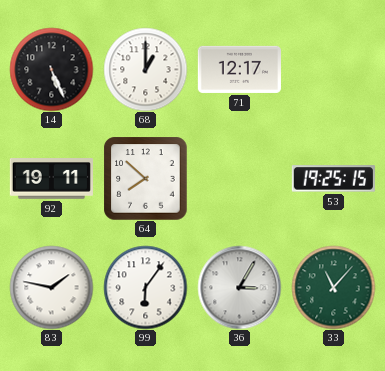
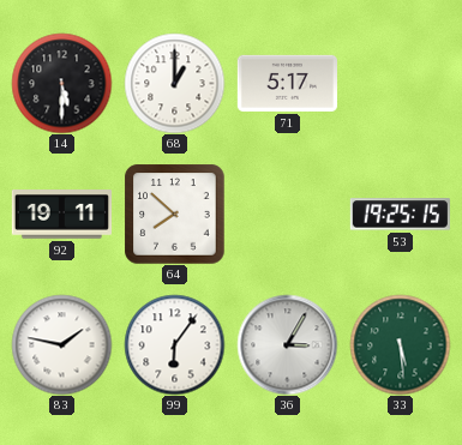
14: 5:26 -> 5:30
71: 12:17 -> 5:17
33: 11:07 -> 5:29
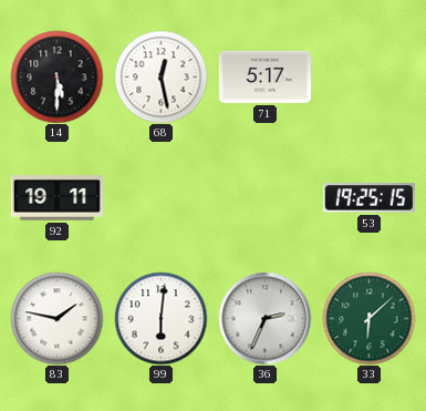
68: 1:00 -> 12:28
64: 7:52 -> none
99: 6:06 -> 6:01
36: 3:05 -> 2:34
33: 5:29 -> 6:08
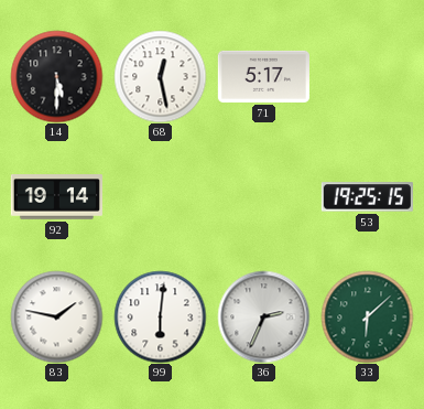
92: 19:11 -> 19:14
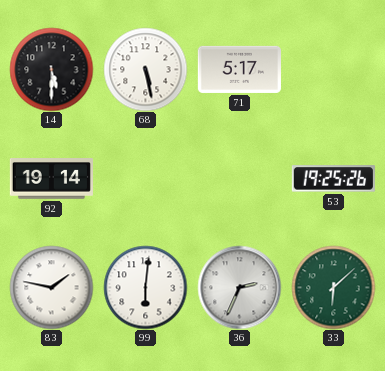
68: 12:28 -> 5:28
53: 19:25:15 -> 19:25:26
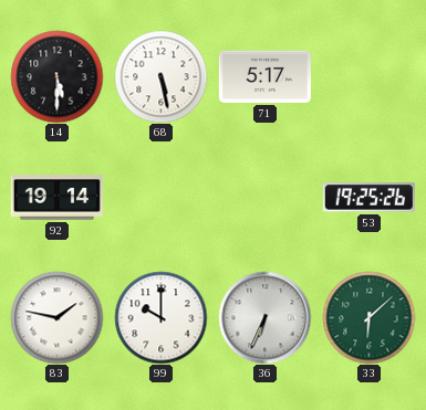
99: 6:01 -> 10:00
36: 2:34 -> 6:34
